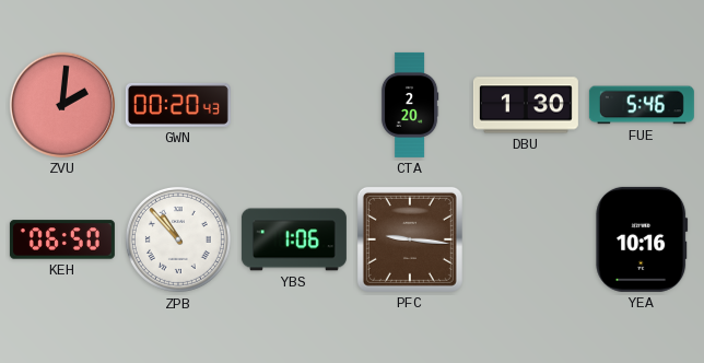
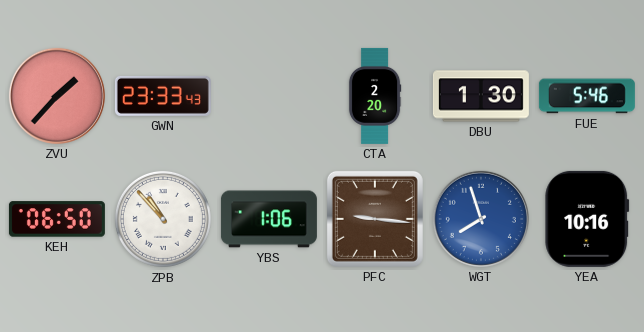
ZVU: 2:01 -> 1:37
GWN: 00:20 -> 23:33
WGT: none -> 7:57
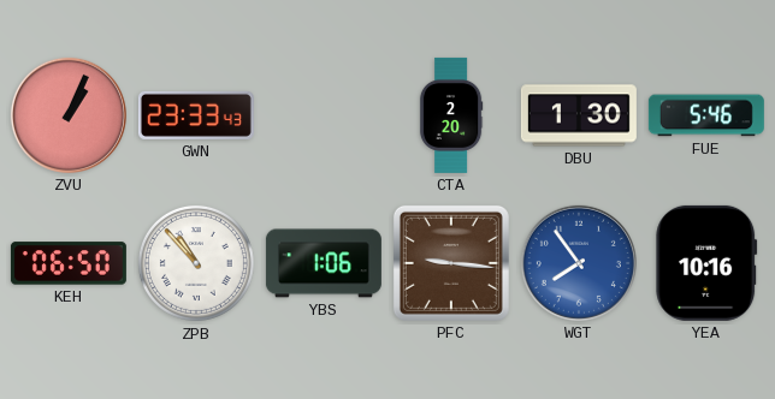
ZVU: 1:37 -> 1:04
WGT: 7:57 -> 7:54
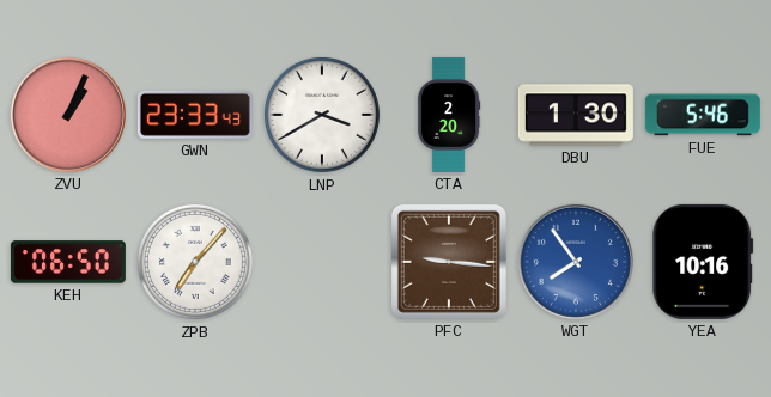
LNP: none -> 3:40
ZPB: 10:53 -> 7:07
YBS: 1:06 -> none
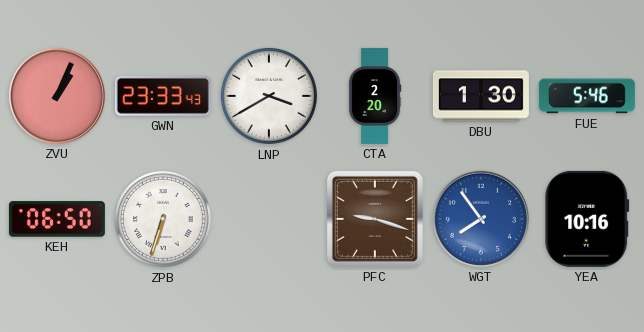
ZPB: 7:07 -> 6:33
PFC: 9:16 -> 9:18
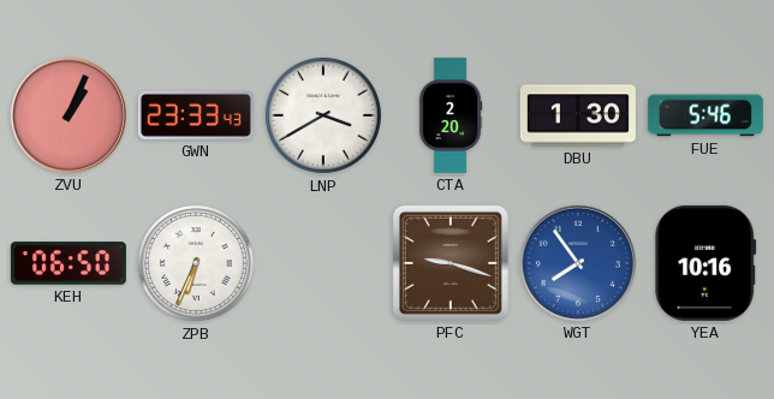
ZPB: 6:33 -> 6:34
